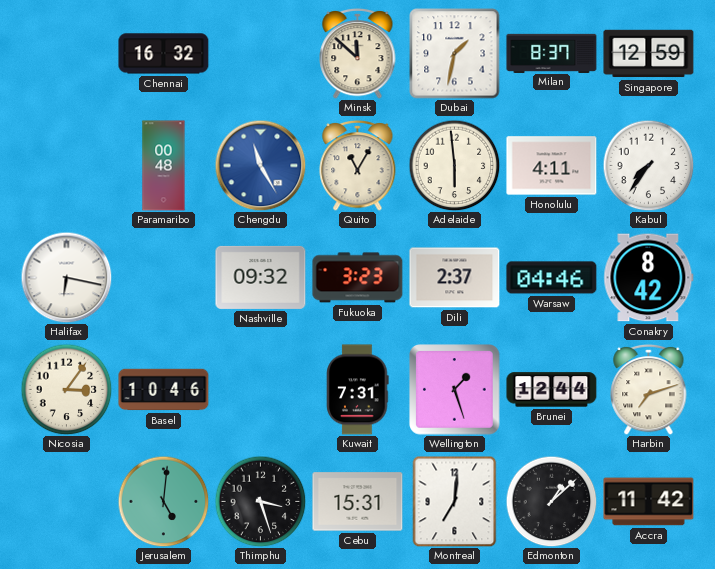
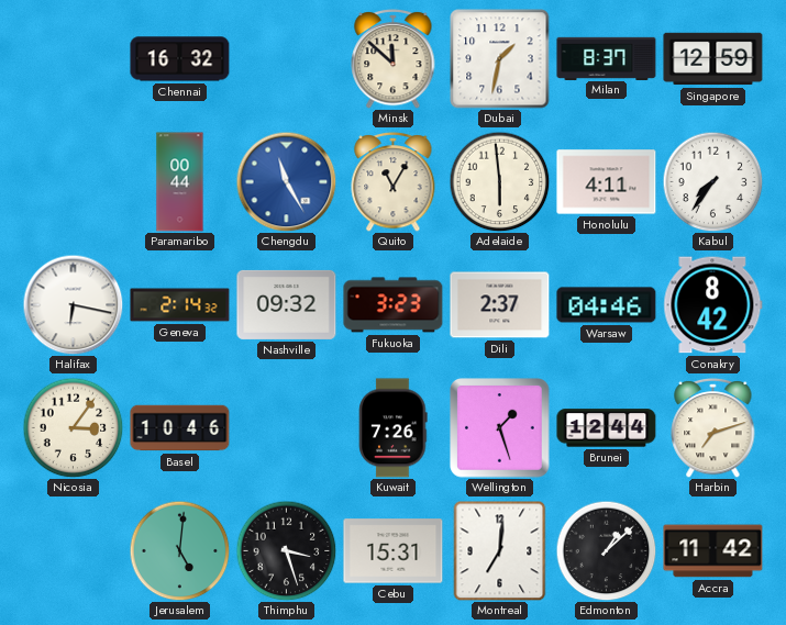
Paramaribo: 00:48 -> 00:44
Geneva: none -> 2:14
Kuwait: 7:31 -> 7:26
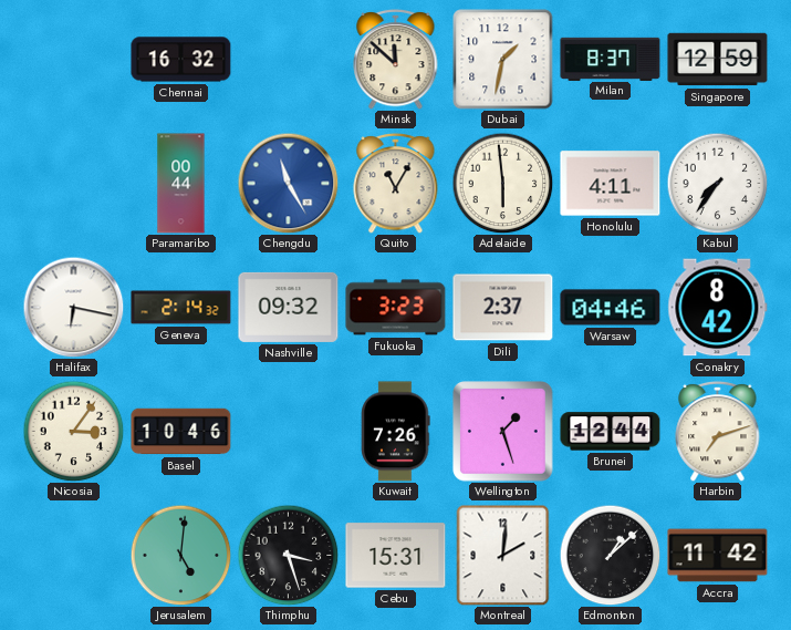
Montreal: 7:01 -> 2:01
